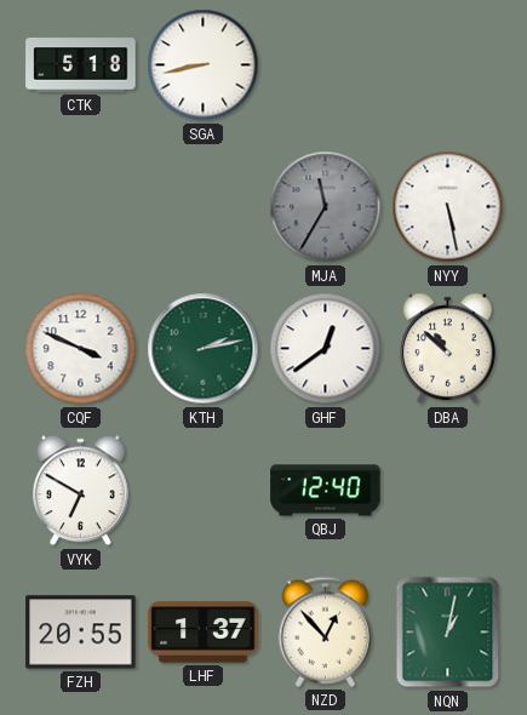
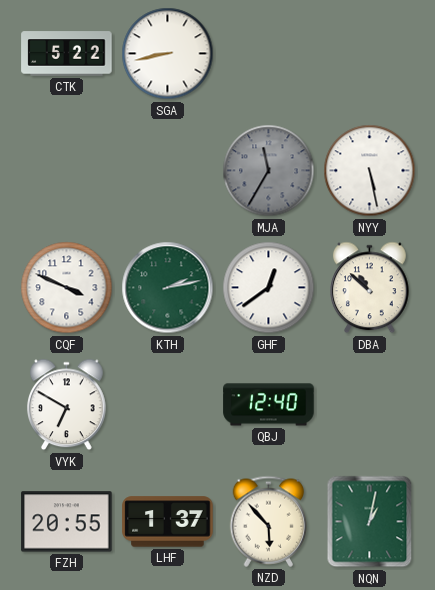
CTK: 5:18 -> 5:22
NZD: 12:53 -> 5:53
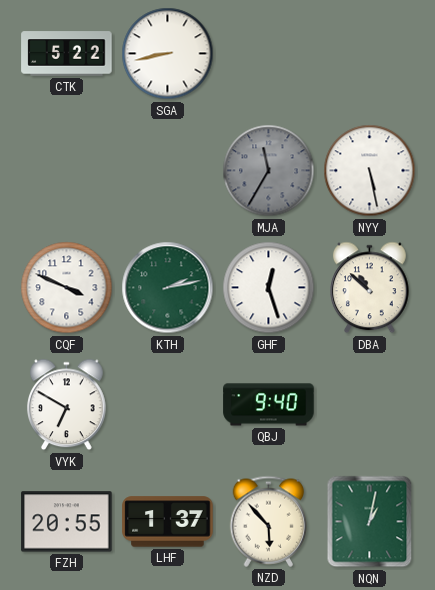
GHF: 12:39 -> 12:27
QBJ: 12:40 -> 9:40
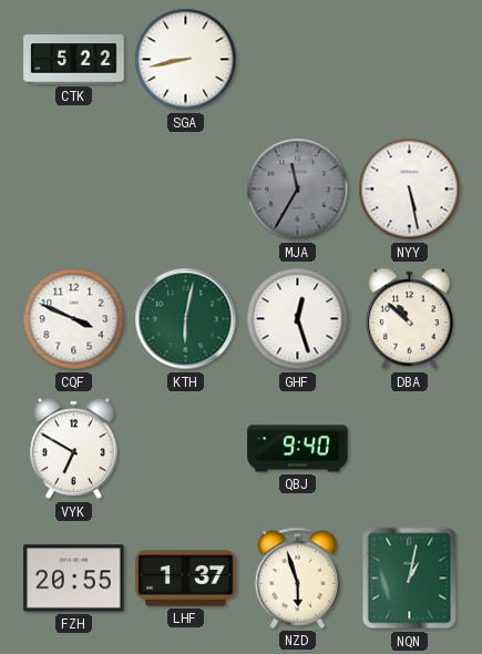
KTH: 2:13 -> 6:02
NZD: 5:53 -> 5:57
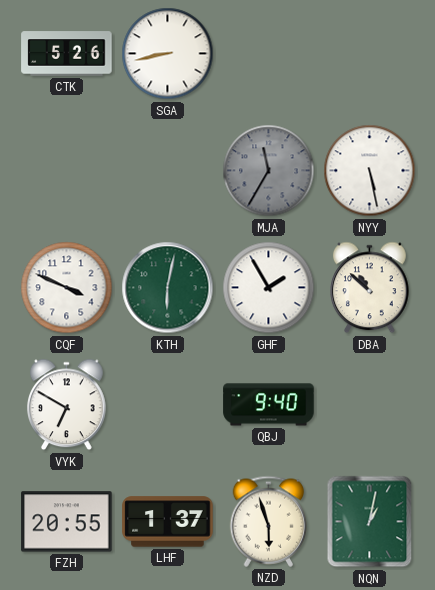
CTK: 5:22 -> 5:26
GHF: 12:27 -> 1:55
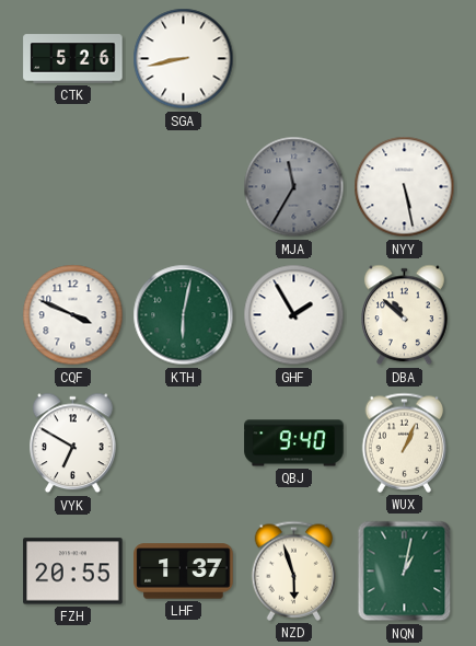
WUX: none -> 1:04
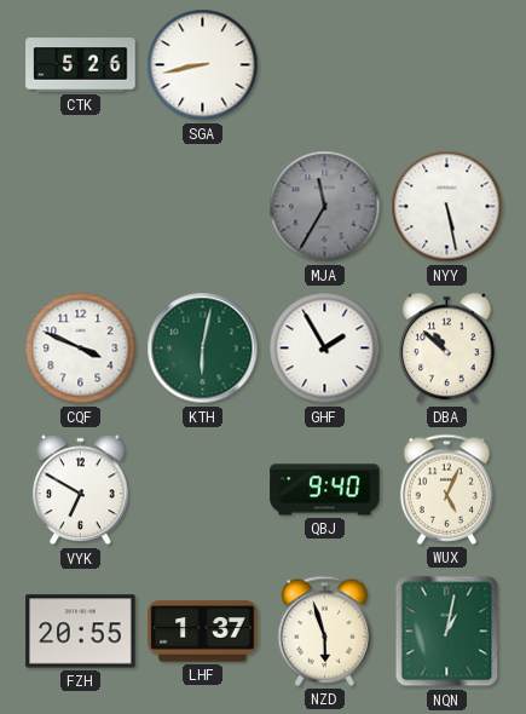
WUX: 1:04 -> 5:04
